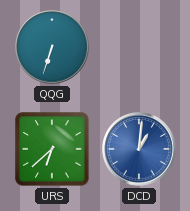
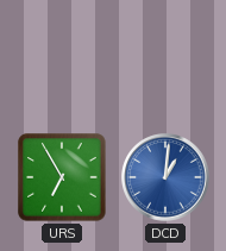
QQG: 6:33 -> none
URS: 6:38 -> 6:55
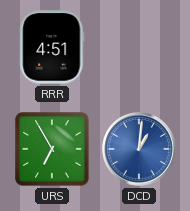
RRR: none -> 4:51
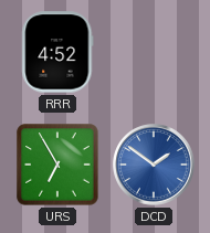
RRR: 4:51 -> 4:52
DCD: 1:01 -> 1:51
